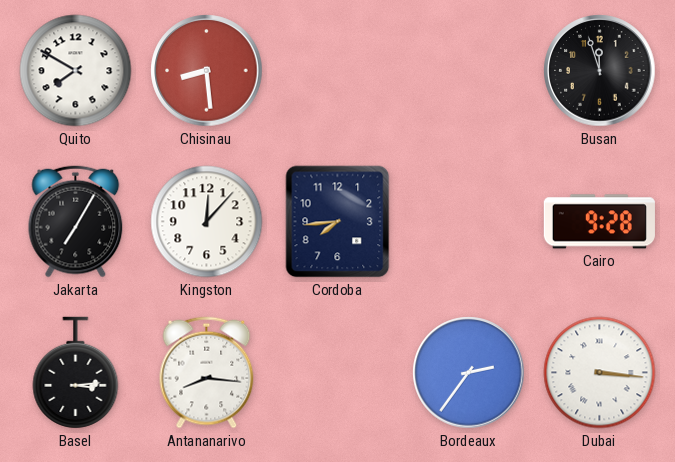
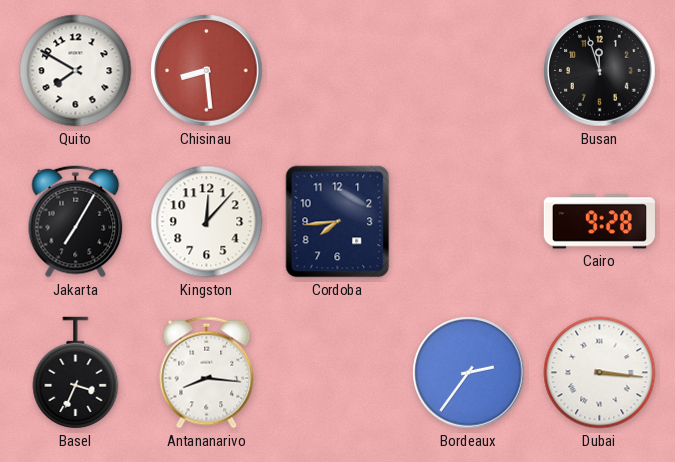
Basel: 3:14 -> 3:34
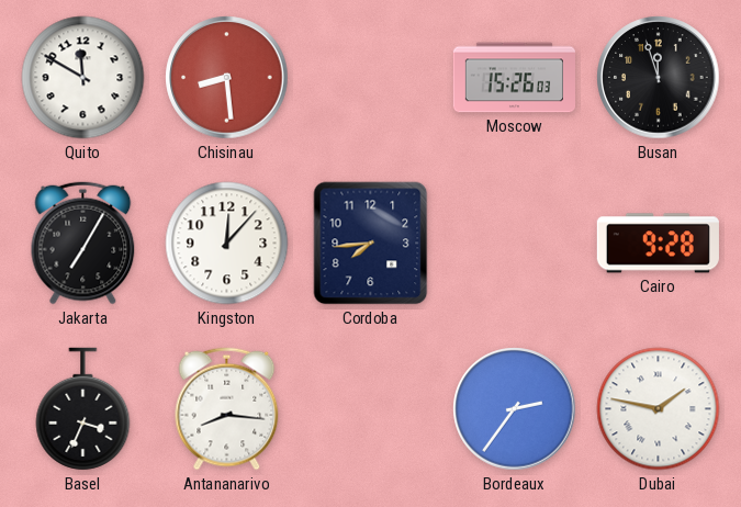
Quito: 7:50 -> 11:50
Moscow: none -> 15:26
Dubai: 3:16 -> 1:47
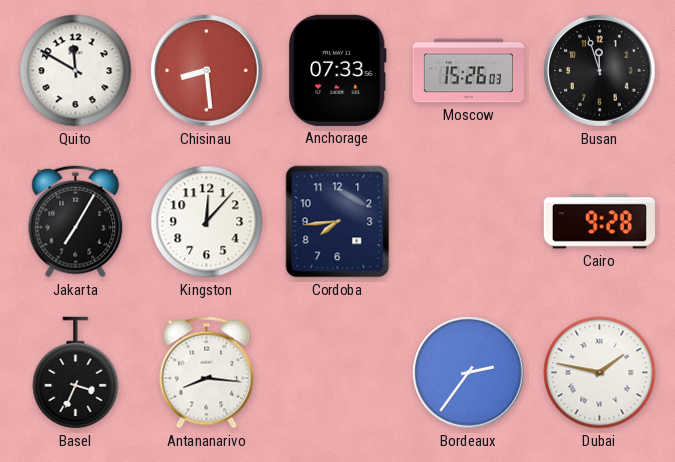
Anchorage: none -> 07:33
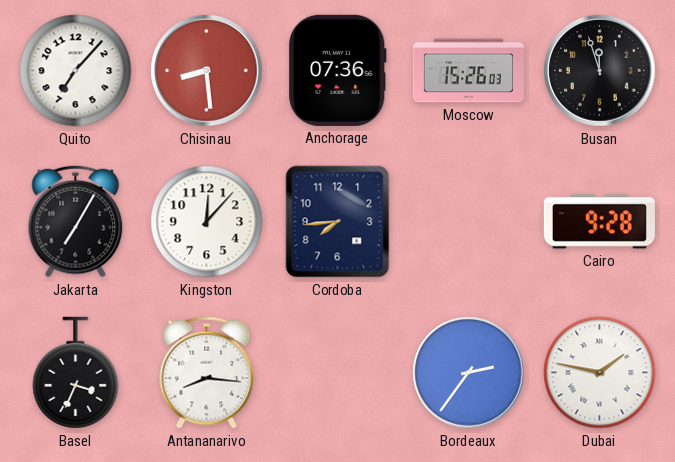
Quito: 11:50 -> 7:07
Anchorage: 07:33 -> 07:36
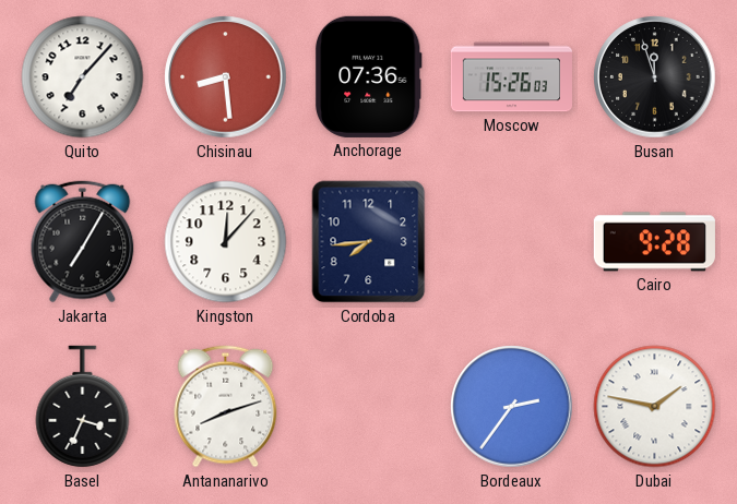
Antananarivo: 8:16 -> 8:12
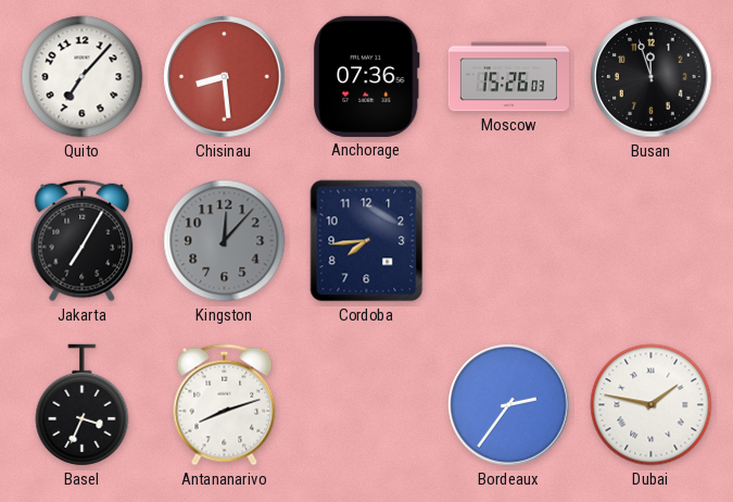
Kingston dial: white -> grey
Cairo: 9:28 -> none
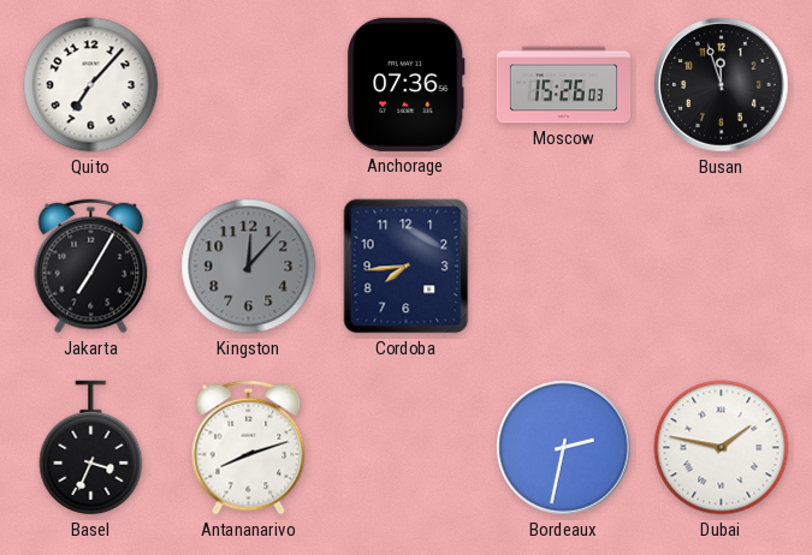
Chisinau: 8:29 -> none
Bordeaux: 2:36 -> 2:32
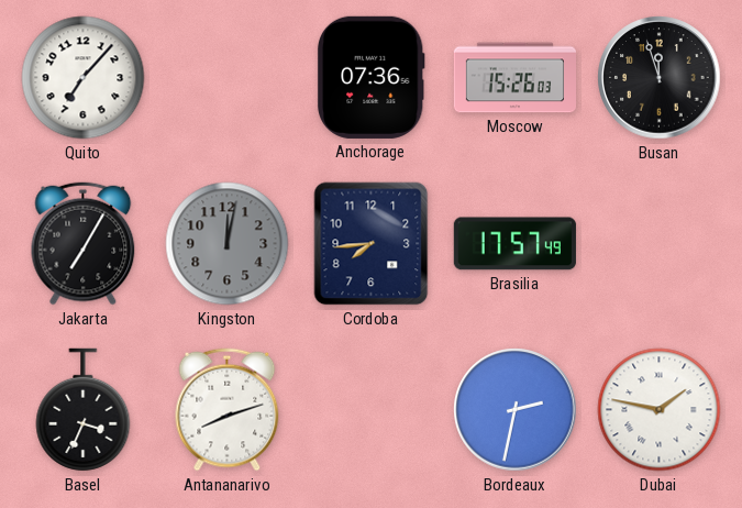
Kingston: 12:07 -> 12:02
Brasilia: none -> 17:57
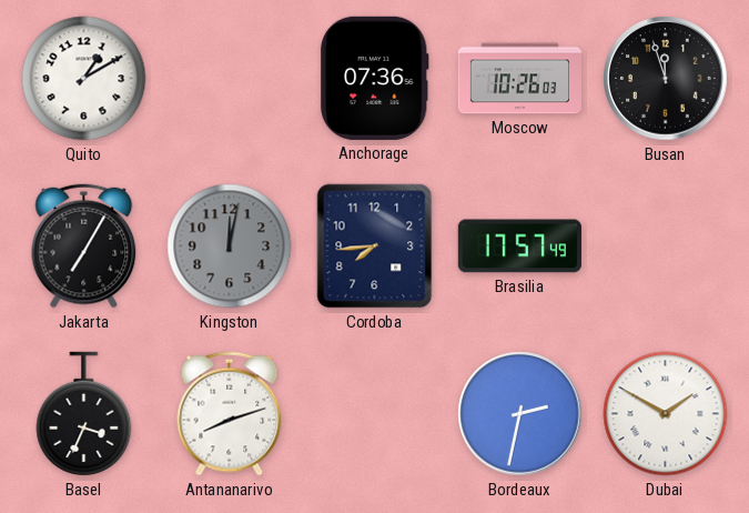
Quito: 7:07 -> 1:10
Moscow: 15:26 -> 10:26
Dubai: 1:47 -> 1:50
